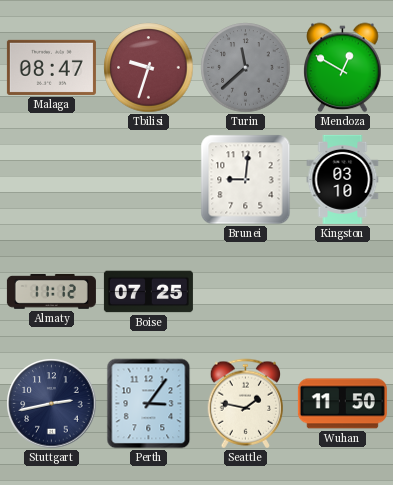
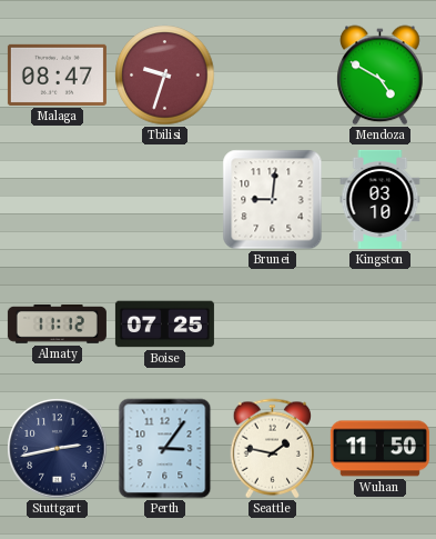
Turin: 11:38 -> none
Mendoza: 12:50 -> 4:50
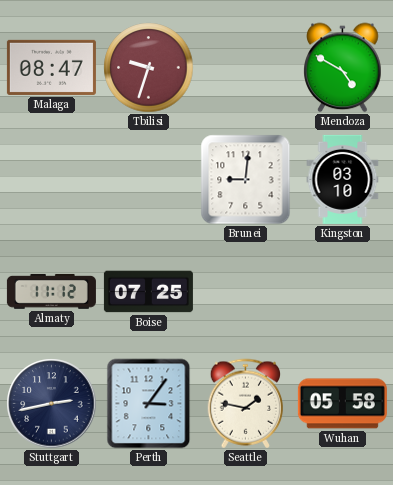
Wuhan: 11:50 -> 05:58
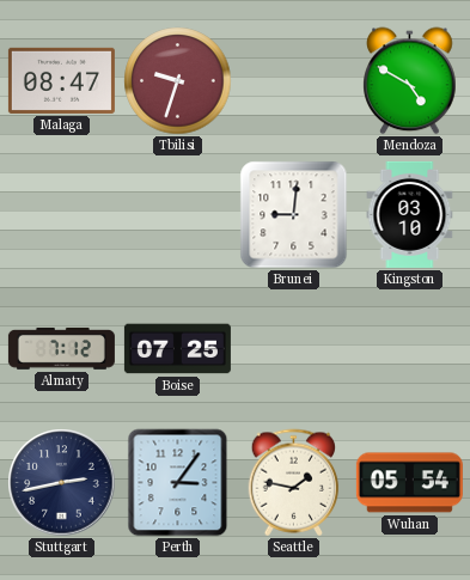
Almaty: 11:12 -> 7:12
Wuhan: 05:58 -> 05:54
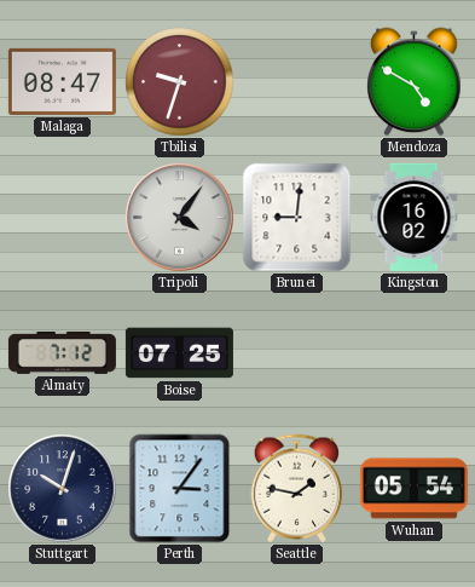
Tripoli: none -> 4:06
Kingston: 03:10 -> 16:02
Stuttgart: 2:43 -> 10:03
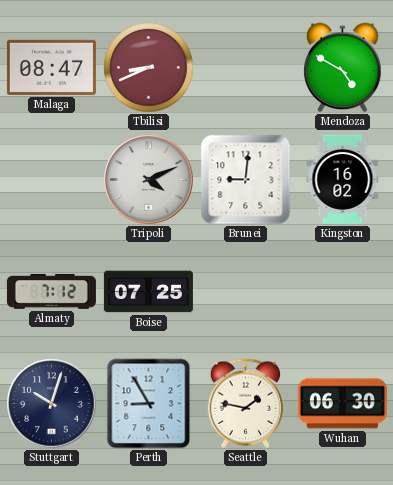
Tbilisi: 9:33 -> 8:41
Tripoli: 4:06 -> 4:11
Perth: 3:06 -> 8:55
Wuhan: 05:54 -> 06:30
